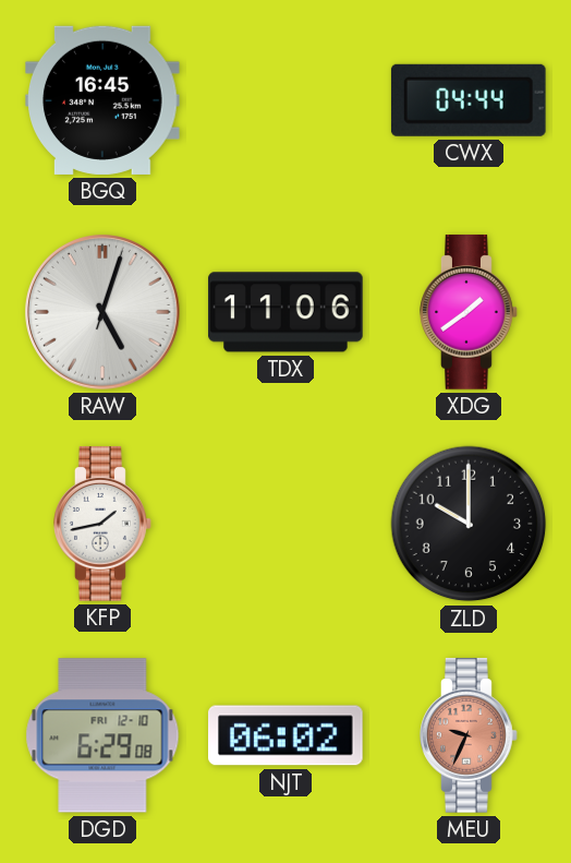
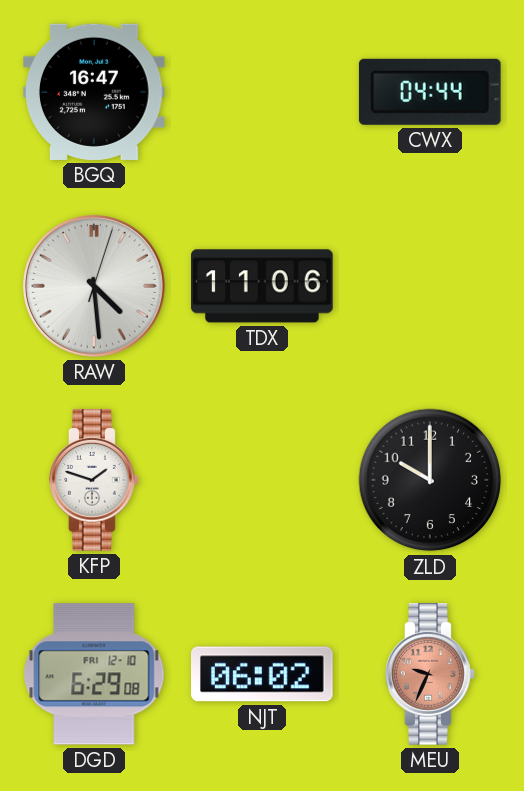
BGQ: 16:45 -> 16:47
RAW: 5:03 -> 4:29
XDG: 1:39 -> none
KFP: 1:43 -> 1:48
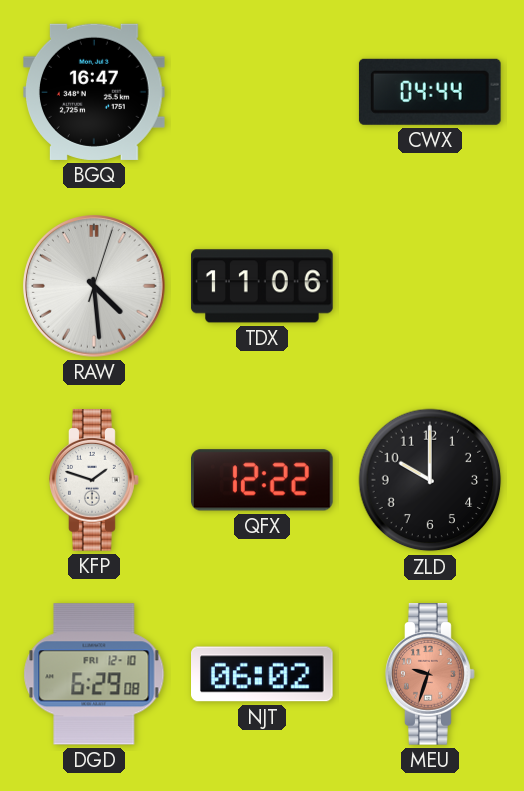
QFX: none -> 12:22
MEU: 9:34 -> 9:33
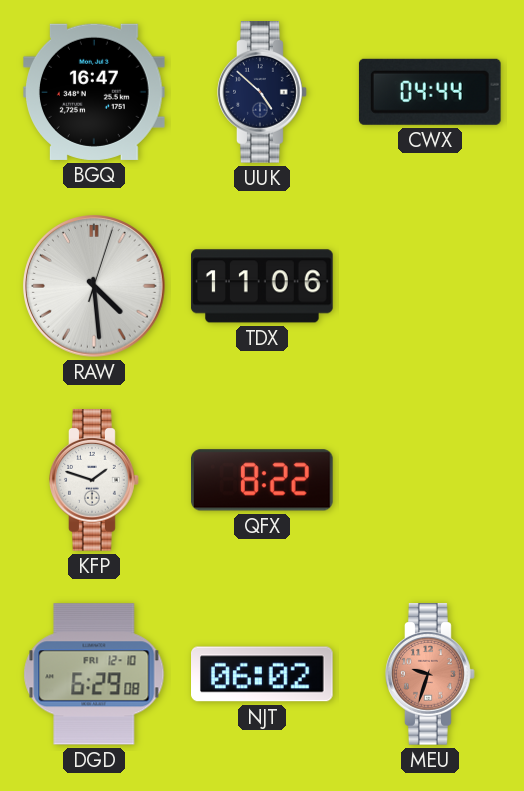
UUK: none -> 4:52
QFX: 12:22 -> 8:22
ZLD: 10:00 -> none
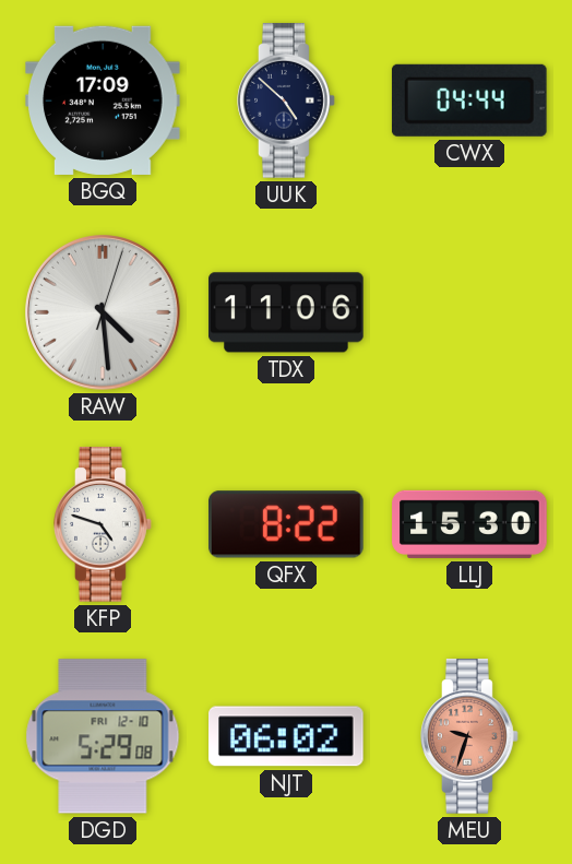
BGQ: 16:47 -> 17:09
KFP: 1:48 -> 4:48
LLJ: none -> 15:30
DGD: 6:29 -> 5:29
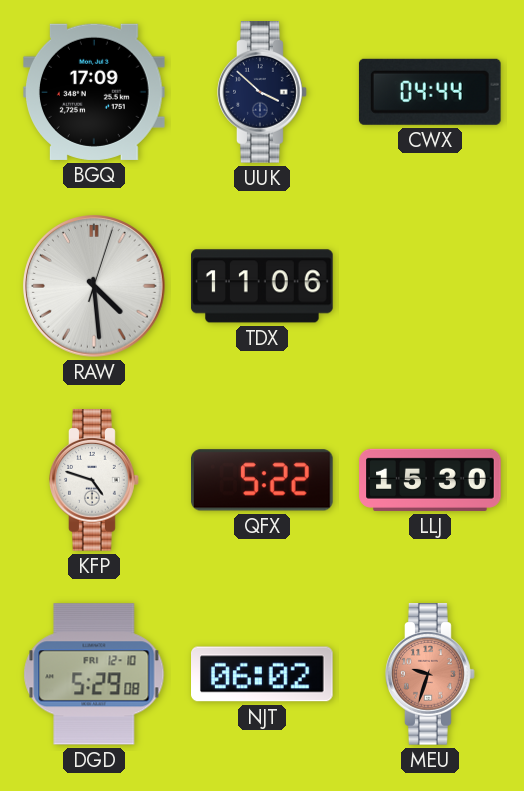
UUK: 4:52 -> 3:52
QFX: 8:22 -> 5:22
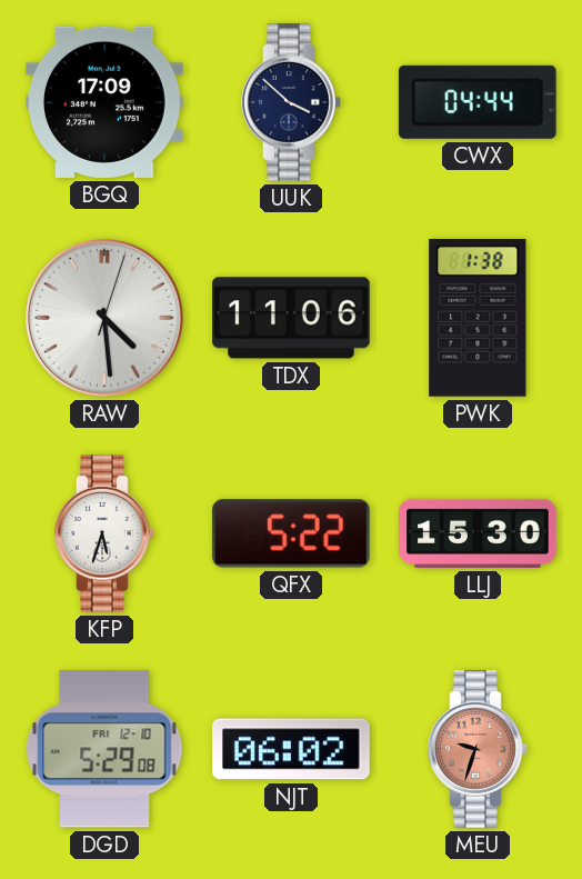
PWK: none -> 1:38
KFP: 4:48 -> 5:33
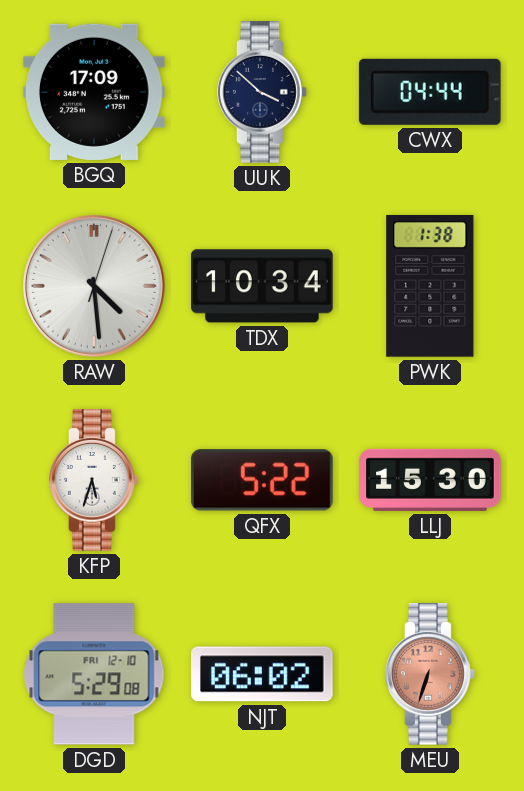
TDX: 11:06 -> 10:34
MEU: 9:33 -> 6:33
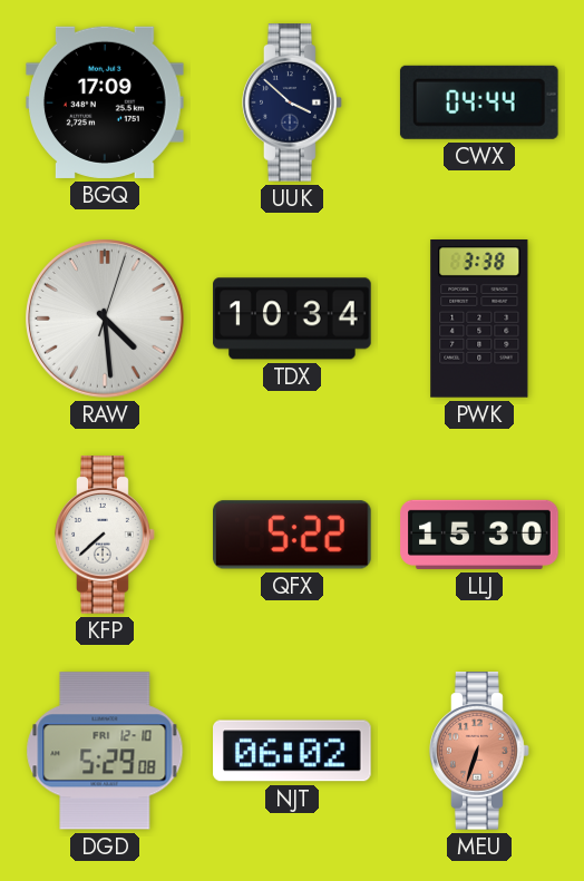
PWK: 1:38 -> 3:38
KFP: 5:33 -> 7:38
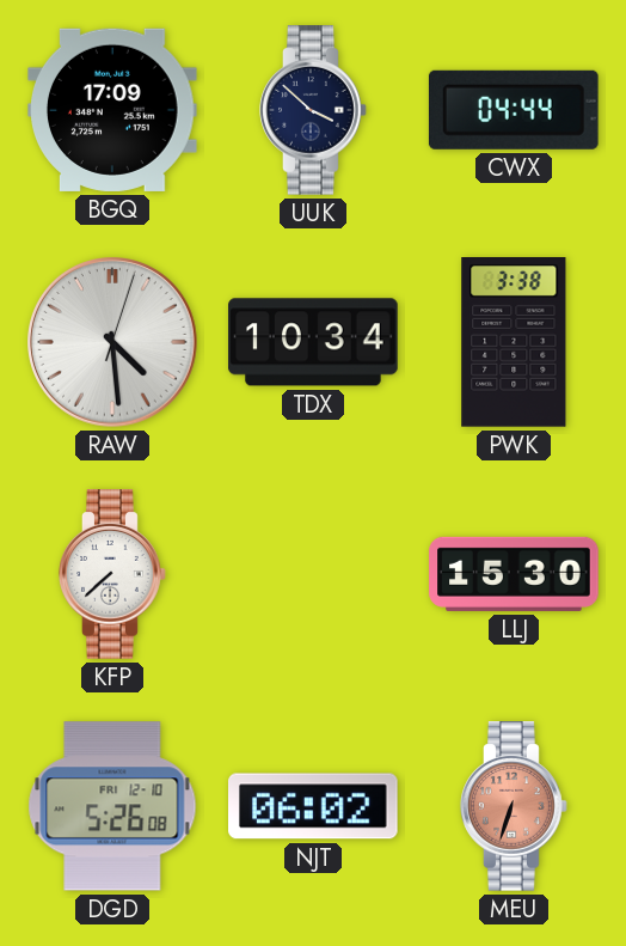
QFX: 5:22 -> none
DGD: 5:29 -> 5:26
